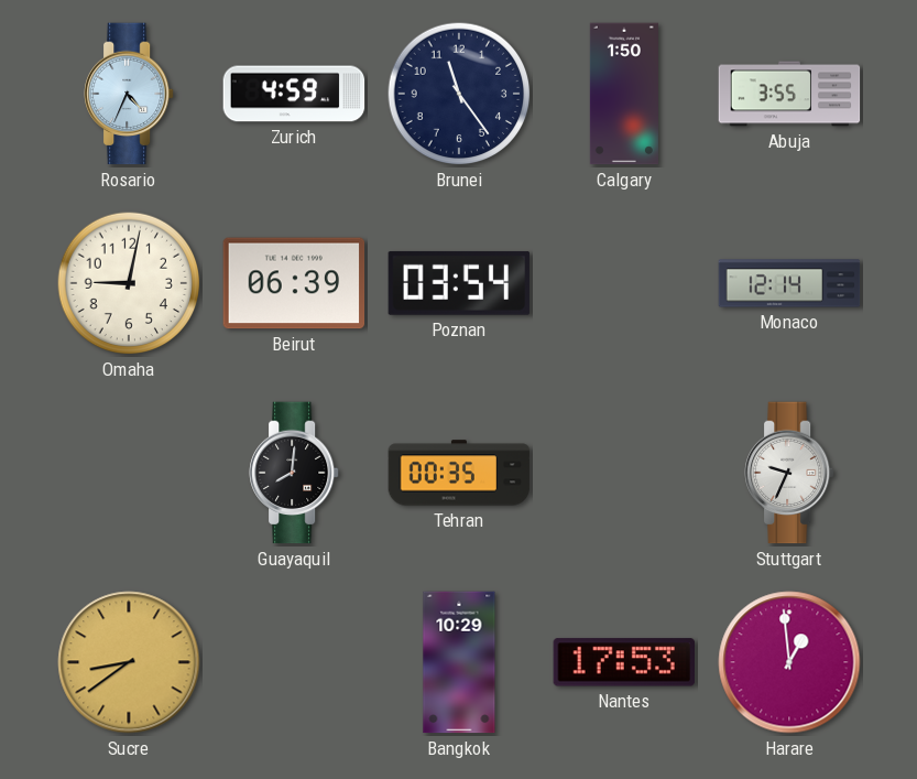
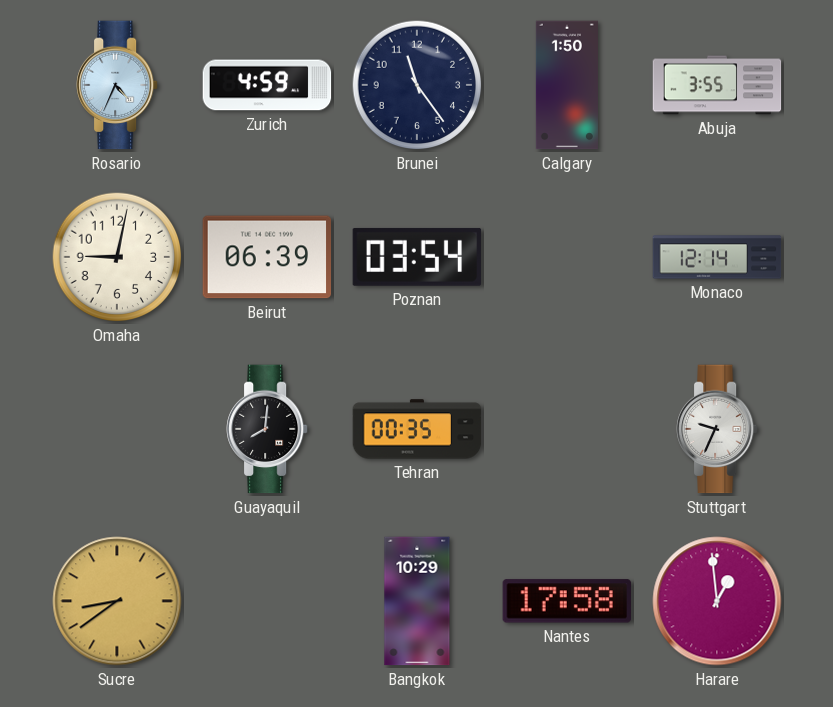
Nantes: 17:53 -> 17:58
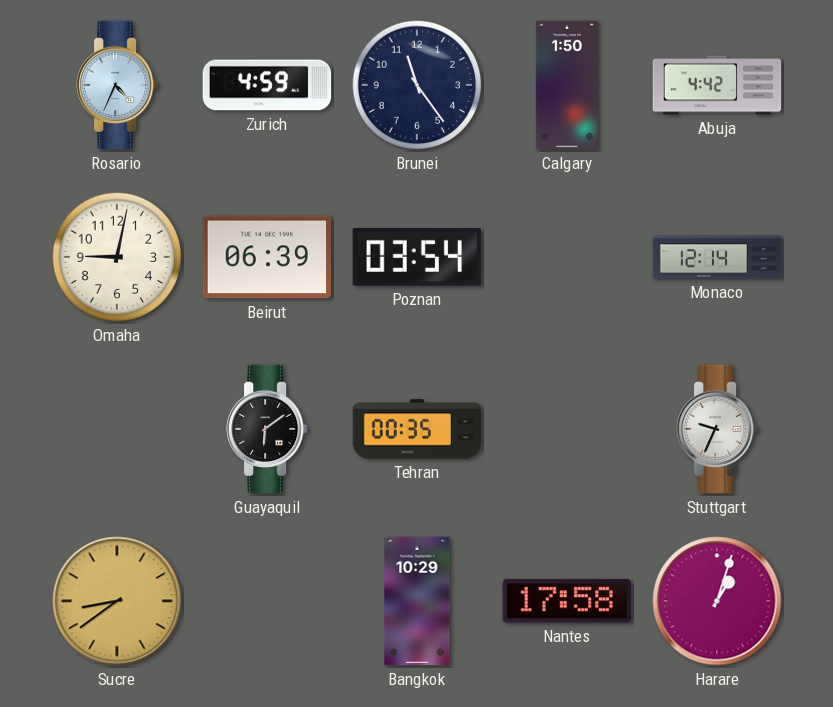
Abuja: 3:55 -> 4:42
Guayaquil: 8:01 -> 6:09
Harare: 12:59 -> 1:03
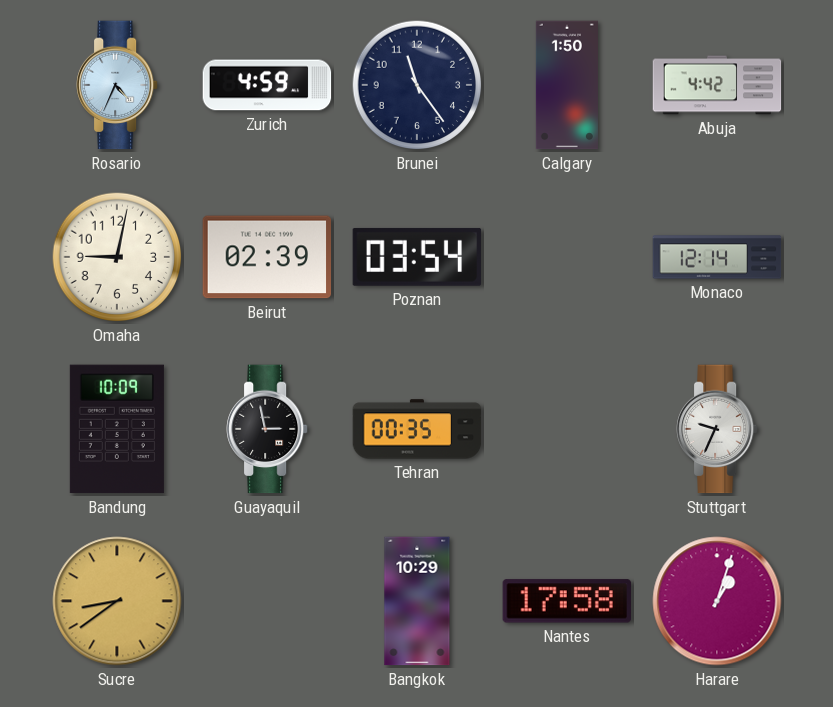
Beirut: 06:39 -> 02:39
Bandung: none -> 10:09
Guayaquil: 6:09 -> 2:58
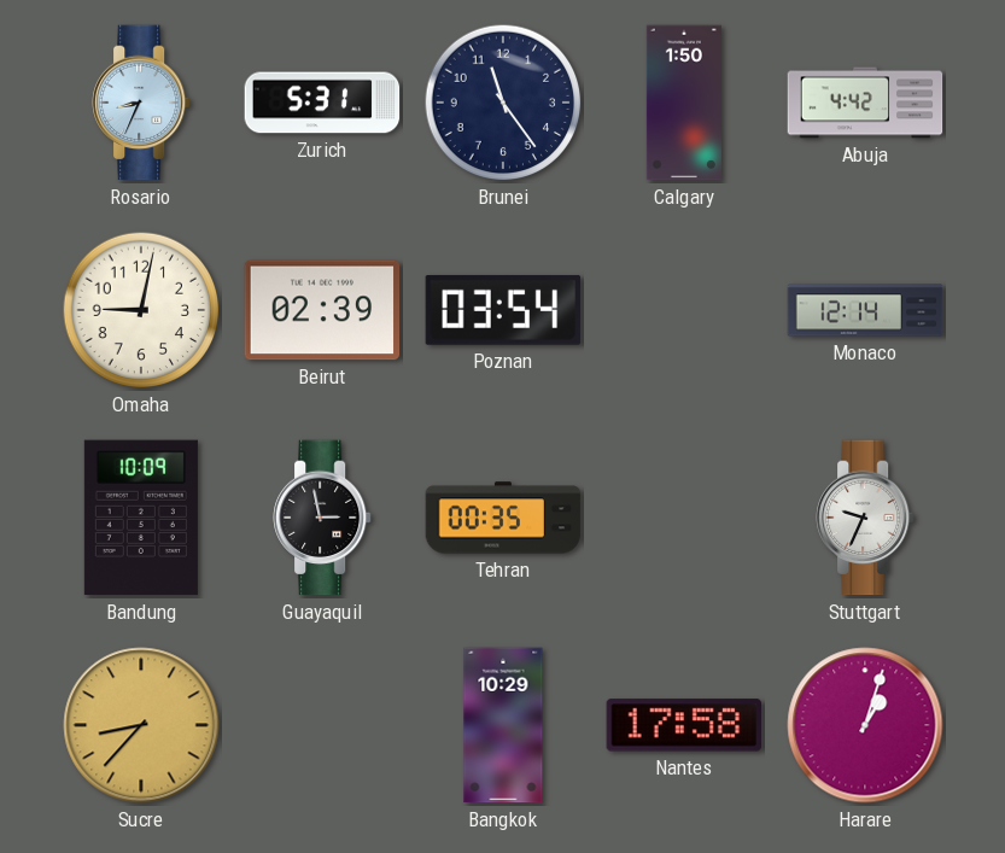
Rosario: 4:34 -> 8:34
Zurich: 4:59 -> 5:31
Sucre: 8:39 -> 8:37
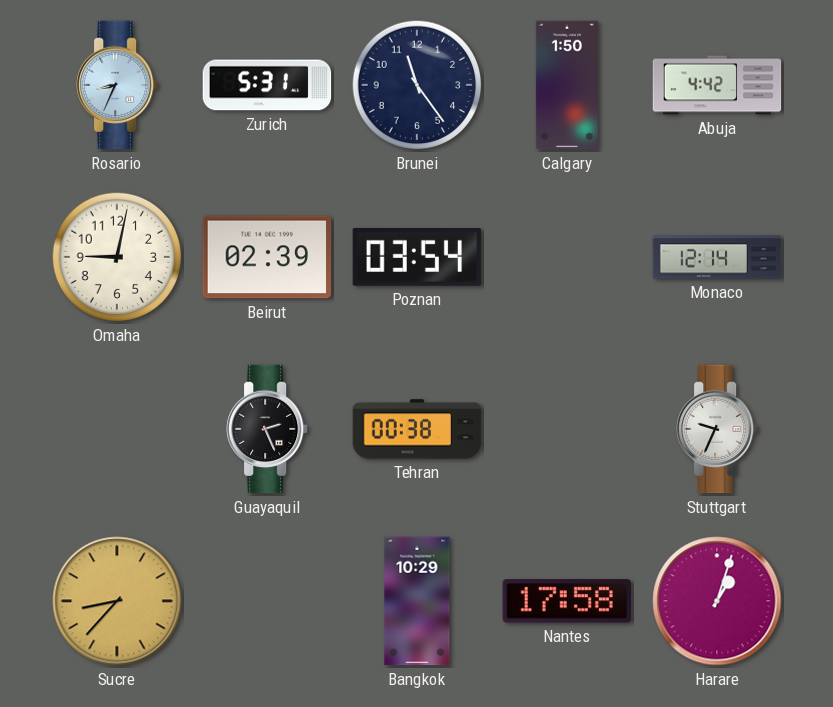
Bandung: 10:09 -> none
Guayaquil: 2:58 -> 2:26
Tehran: 00:35 -> 00:38
